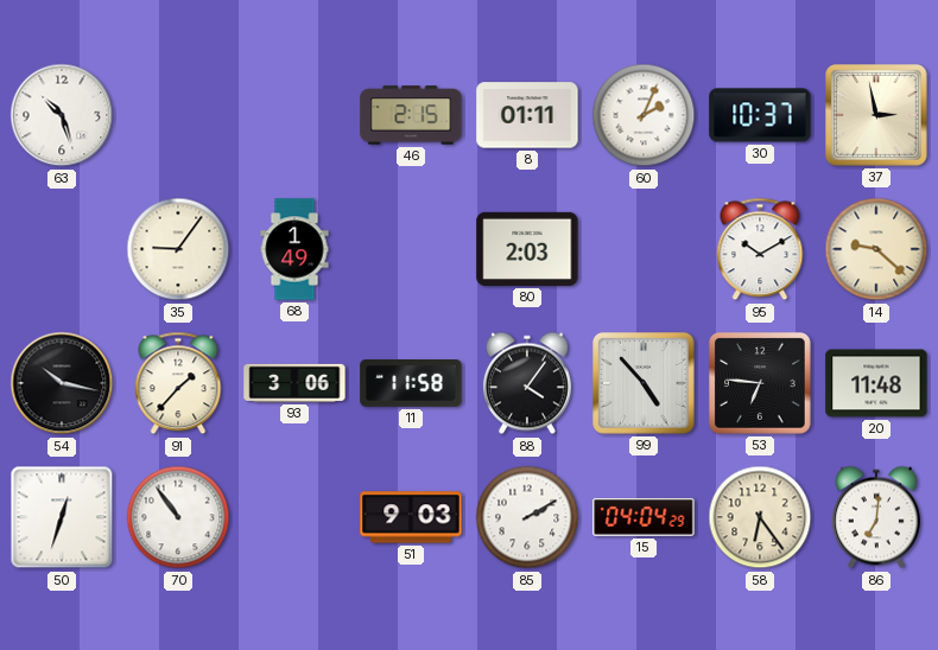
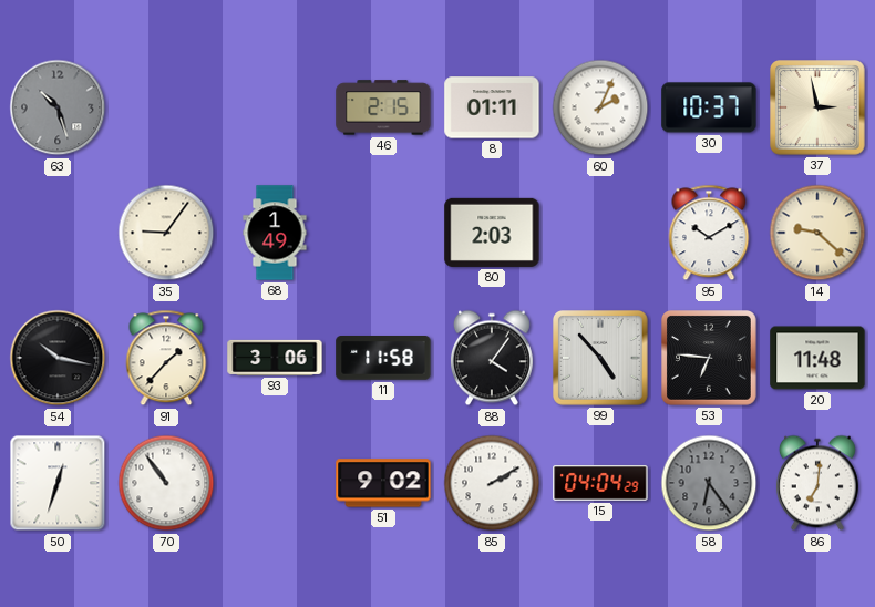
63 dial: white -> grey
51: 9:03 -> 9:02
58 dial: cream -> grey
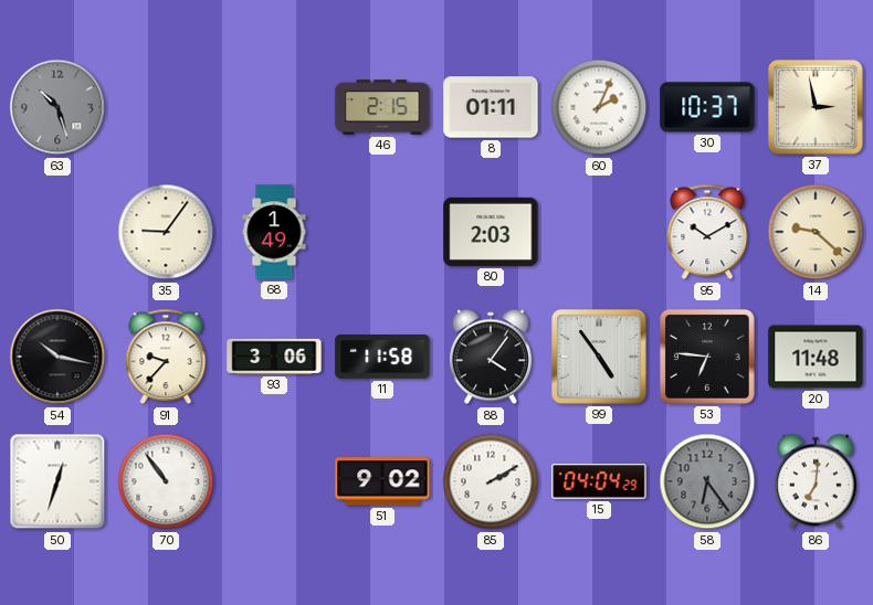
91: 1:37 -> 9:37
99: 4:53 -> 4:54
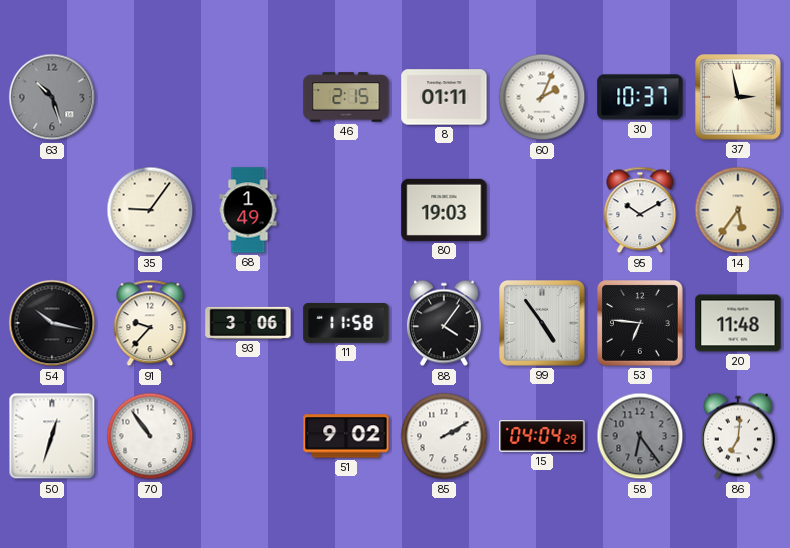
80: 2:03 -> 19:03
14: 9:22 -> 5:36
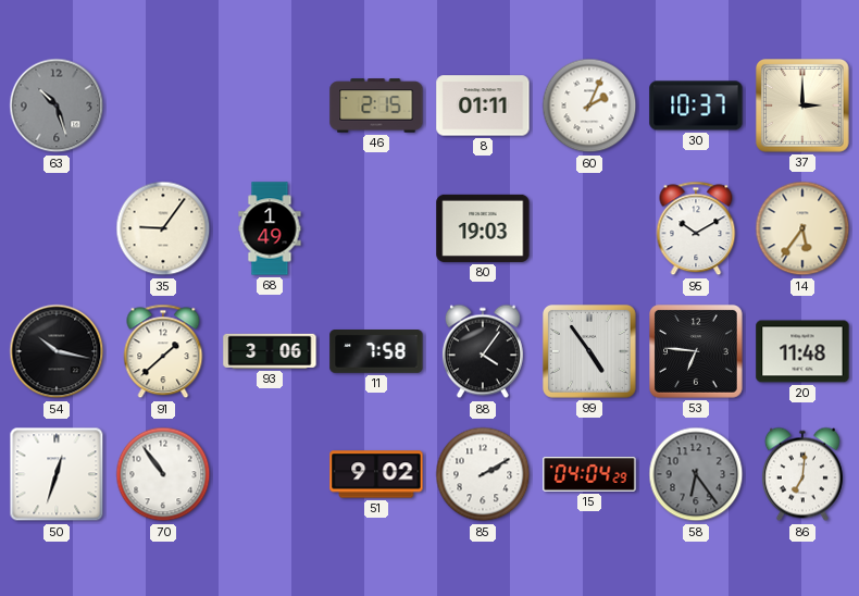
37: 2:58 -> 3:00
91: 9:37 -> 1:38
11: 11:58 -> 7:58
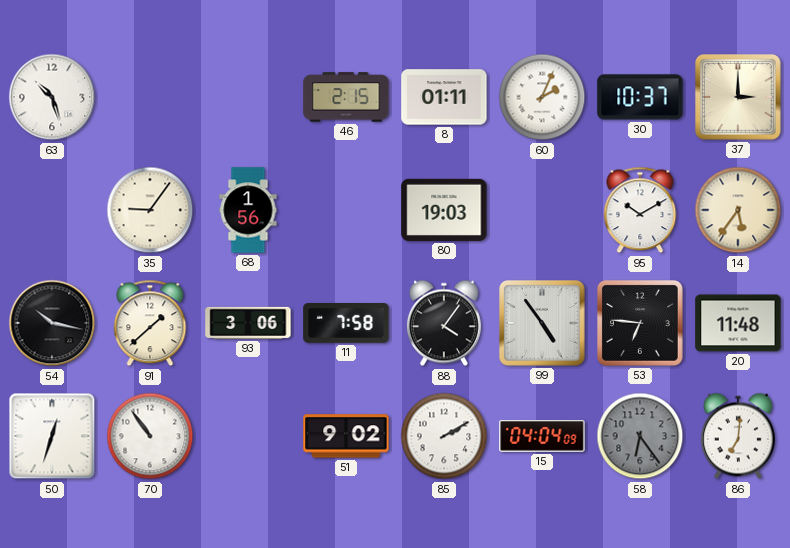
63 dial: grey -> white
68: 1:49 -> 1:56
15: 04:04:29 -> 04:04:09
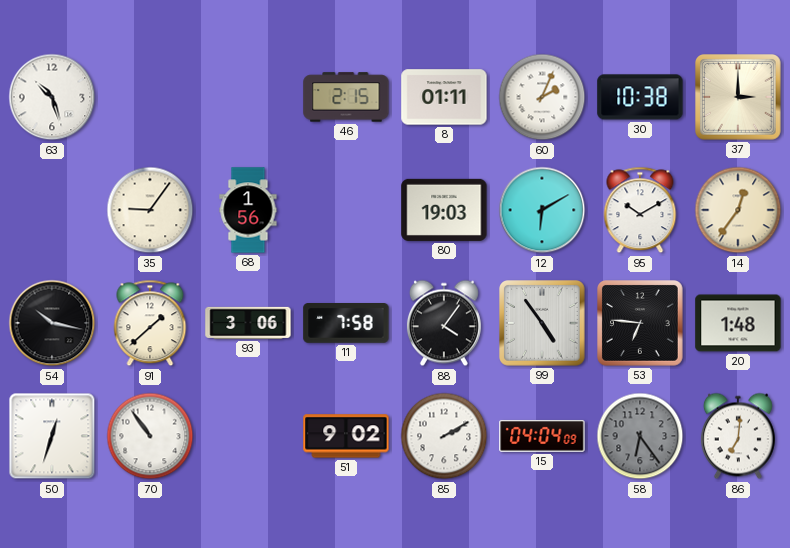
30: 10:37 -> 10:38
12: none -> 6:10
14: 5:36 -> 12:36
20: 11:48 -> 1:48
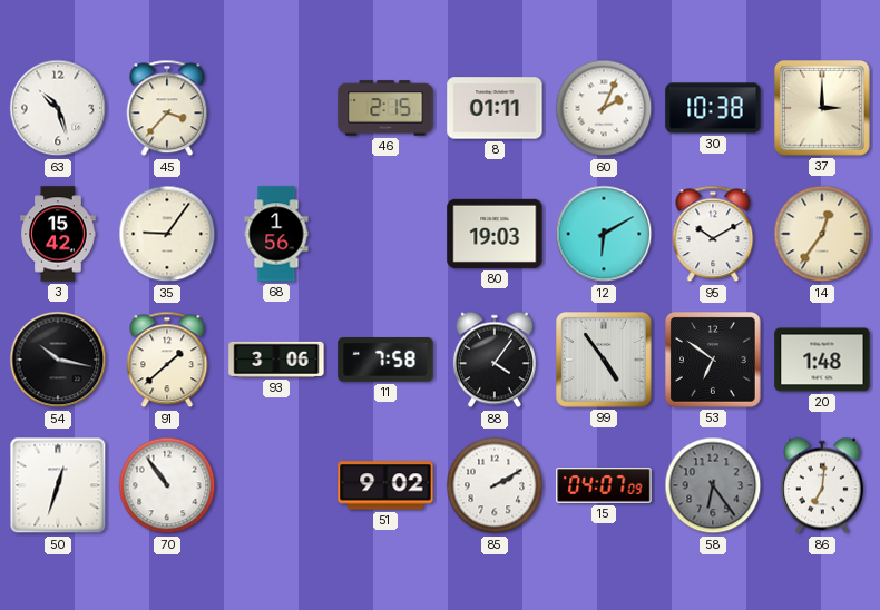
45: none -> 3:37
3: none -> 15:42
53: 6:46 -> 6:51
15: 04:04 -> 04:07
